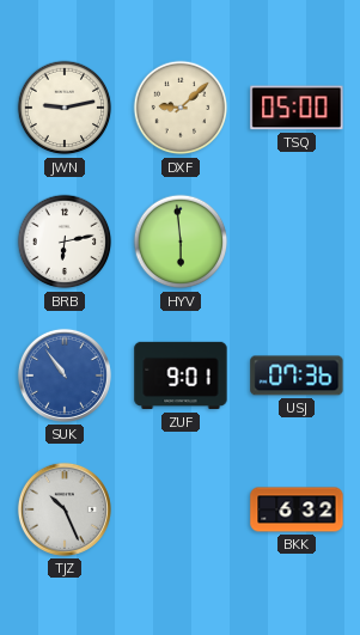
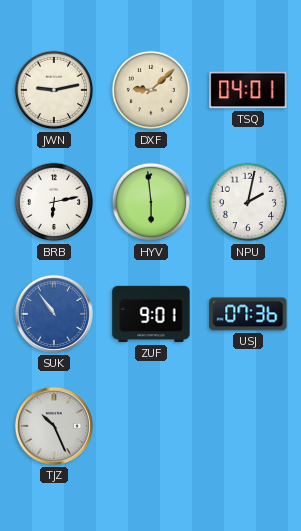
TSQ: 05:00 -> 04:01
NPU: none -> 2:02
BKK: 6:32 -> none
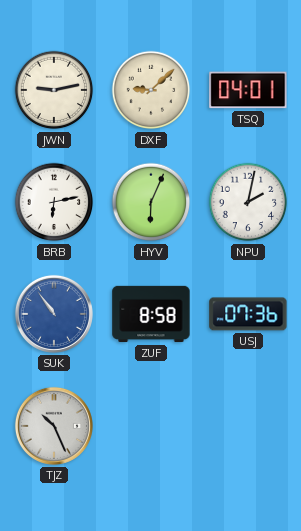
HYV: 5:59 -> 6:04
ZUF: 9:01 -> 8:58
